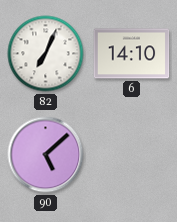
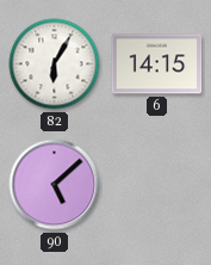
82: 7:04 -> 6:05
6: 14:10 -> 14:15
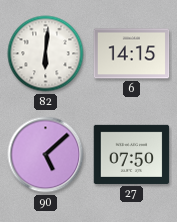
82: 6:05 -> 6:01
27: none -> 07:50
